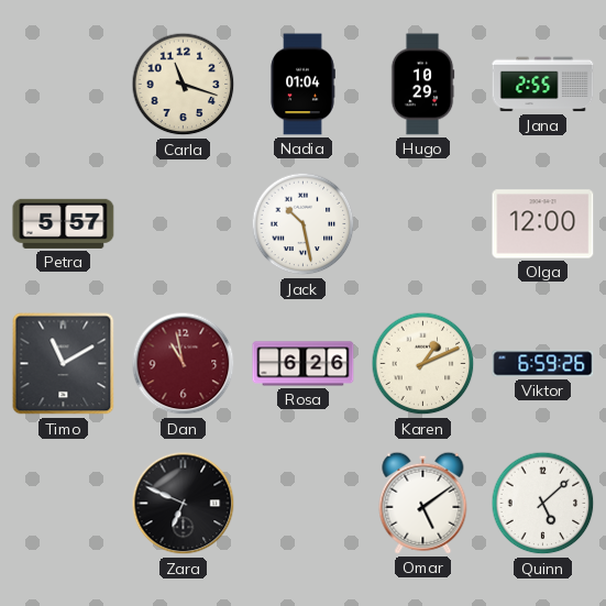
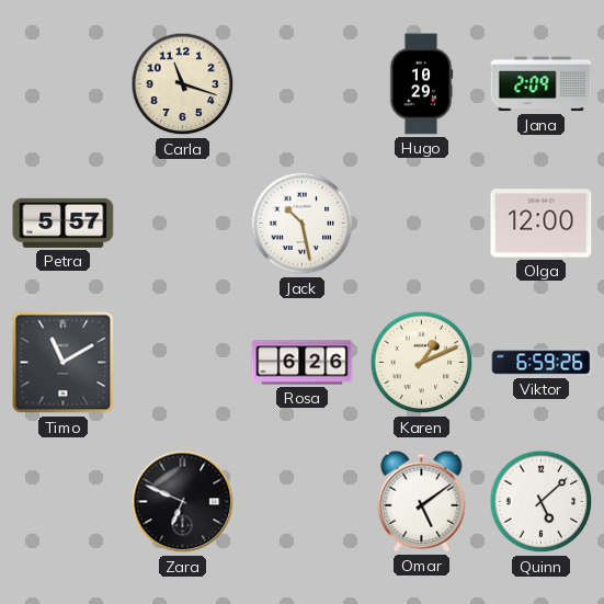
Nadia: 01:04 -> none
Jana: 2:55 -> 2:09
Dan: 10:58 -> none
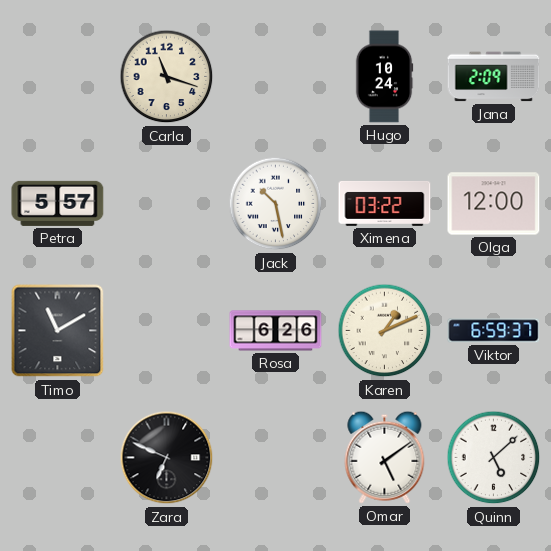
Hugo: 10:29 -> 10:24
Ximena: none -> 03:22
Viktor: 6:59:26 -> 6:59:37
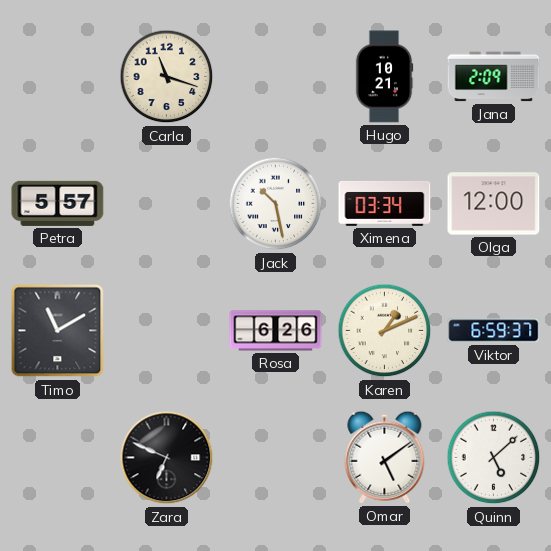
Hugo: 10:24 -> 10:21
Ximena: 03:22 -> 03:34
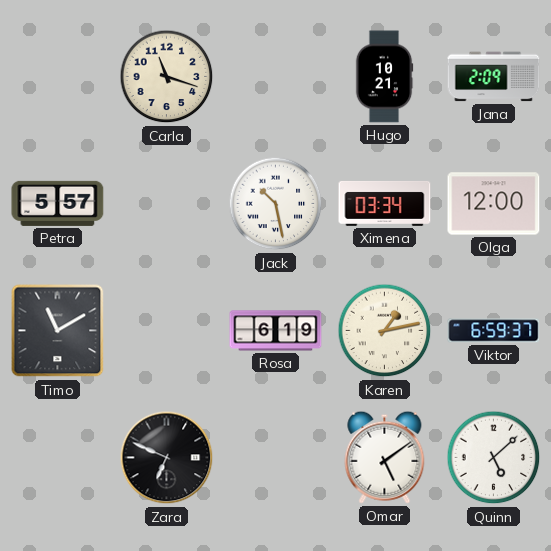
Rosa: 6:26 -> 6:19
Karen: 1:11 -> 1:13
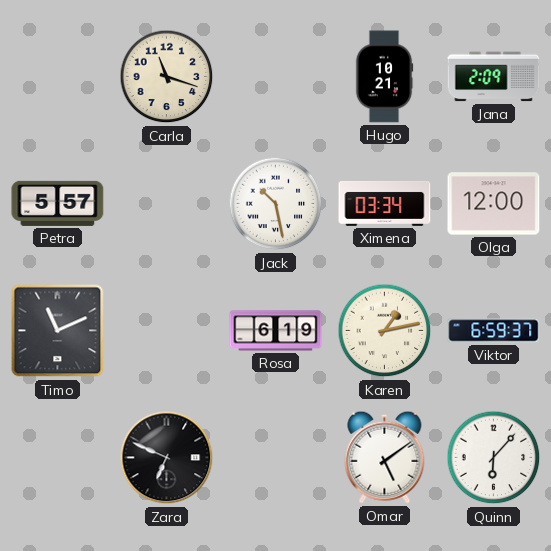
Timo: 11:10 -> 11:11
Quinn: 5:08 -> 6:07
